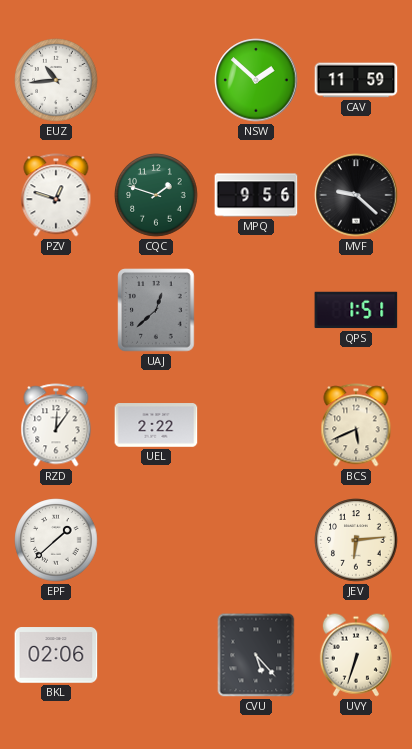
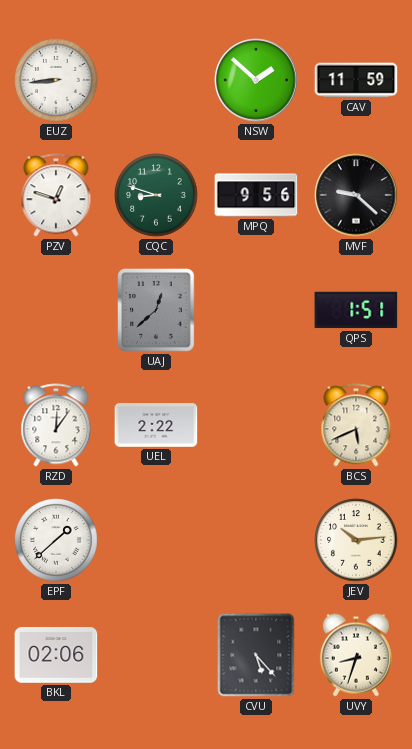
EUZ: 10:44 -> 8:44
CQC: 1:48 -> 8:48
JEV: 6:14 -> 10:14
UVY: 6:33 -> 8:33
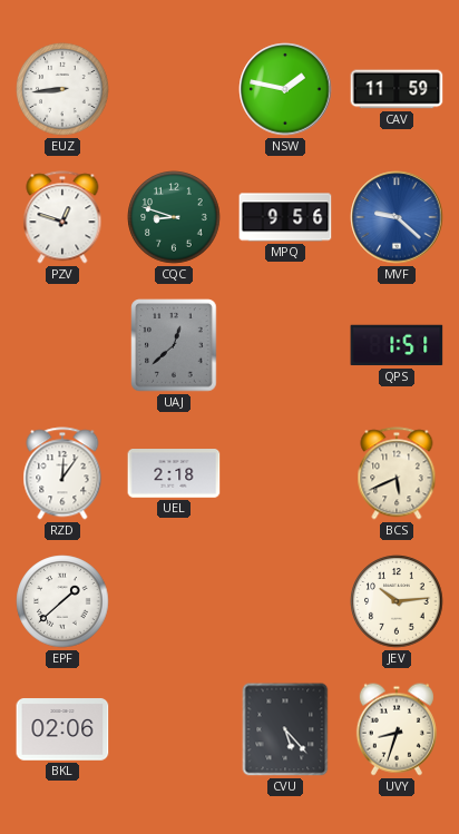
NSW: 1:52 -> 1:47
MVF dial: black -> blue
UEL: 2:22 -> 2:18
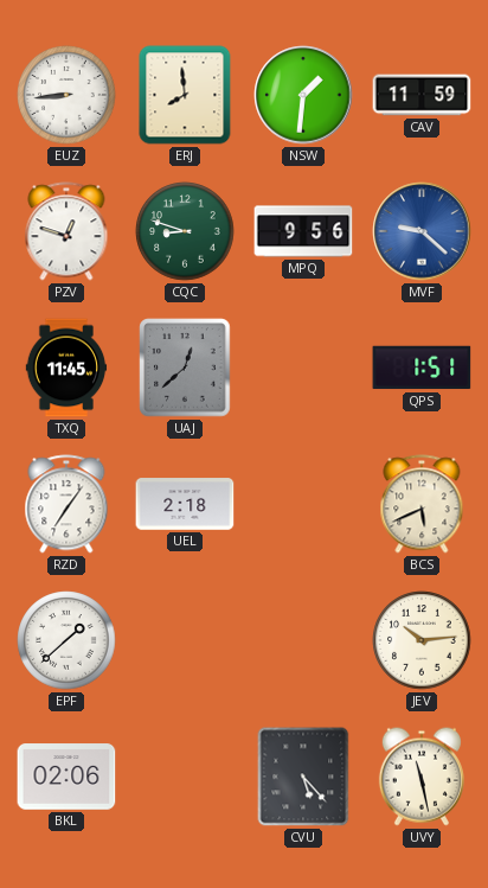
ERJ: none -> 7:59
NSW: 1:47 -> 1:31
TXQ: none -> 11:45
RZD: 12:06 -> 7:06
UVY: 8:33 -> 11:28
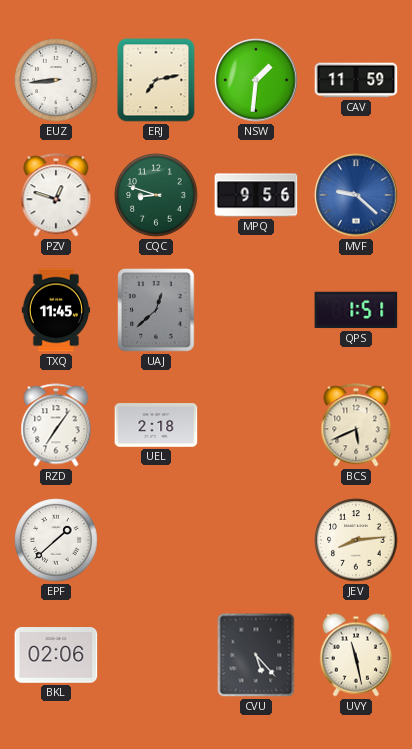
ERJ: 7:59 -> 7:13
JEV: 10:14 -> 8:14
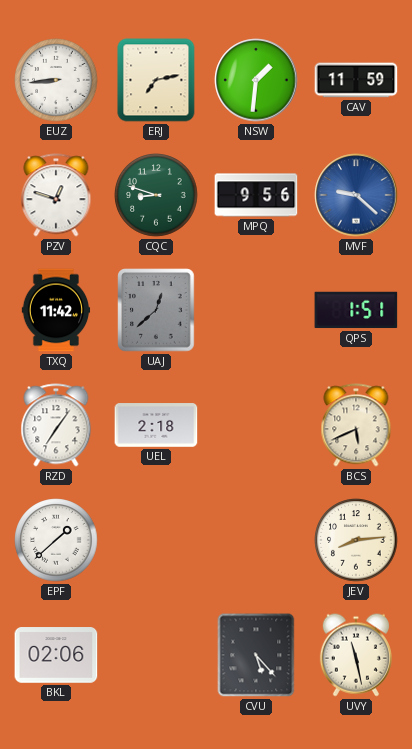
TXQ: 11:45 -> 11:42
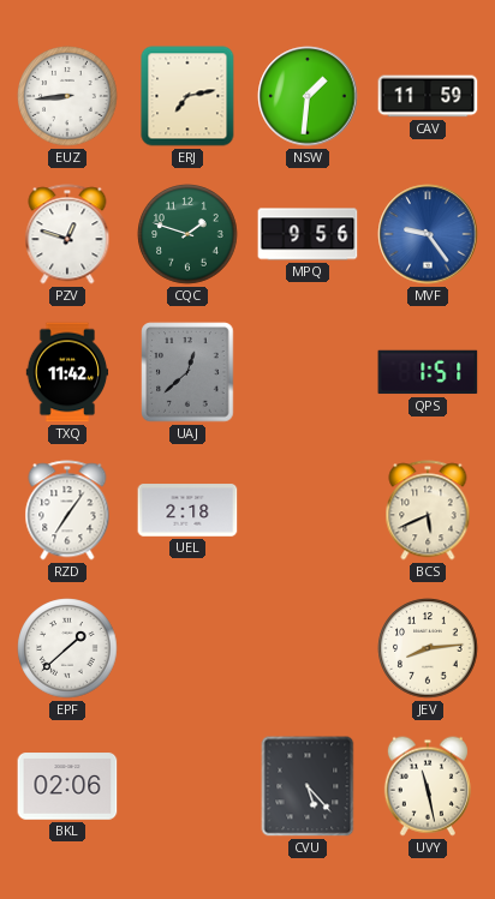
CQC: 8:48 -> 1:48
MVF: 9:22 -> 9:24
